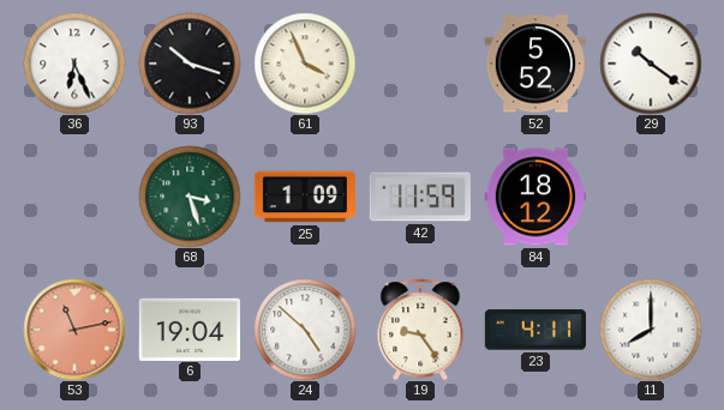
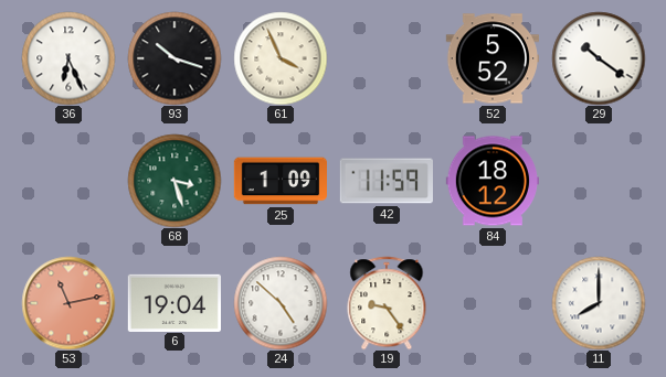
23: 4:11 -> none
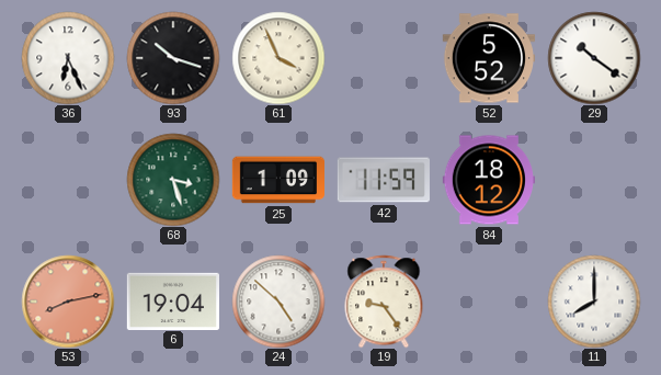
53: 11:13 -> 8:13
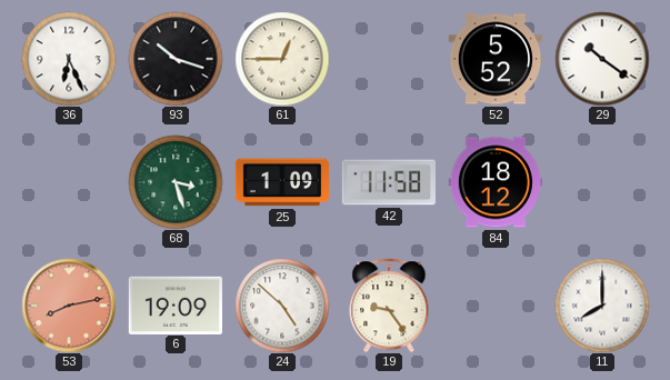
61: 3:56 -> 12:45
42: 11:59 -> 11:58
6: 19:04 -> 19:09
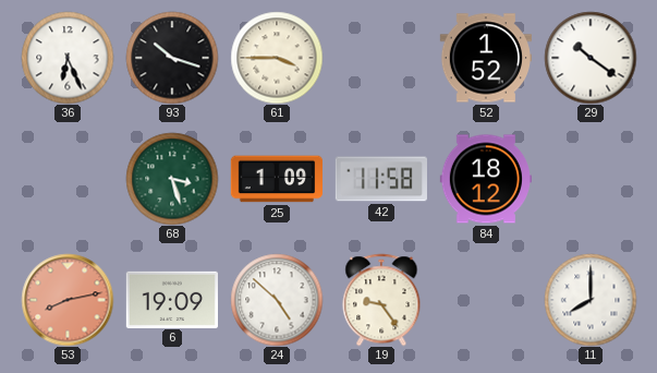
61: 12:45 -> 3:45
52: 5:52 -> 1:52
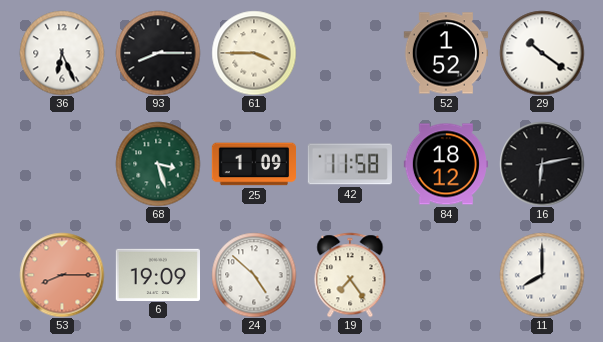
93: 10:18 -> 8:15
16: none -> 6:13
53: 8:13 -> 8:15
19: 9:24 -> 7:24
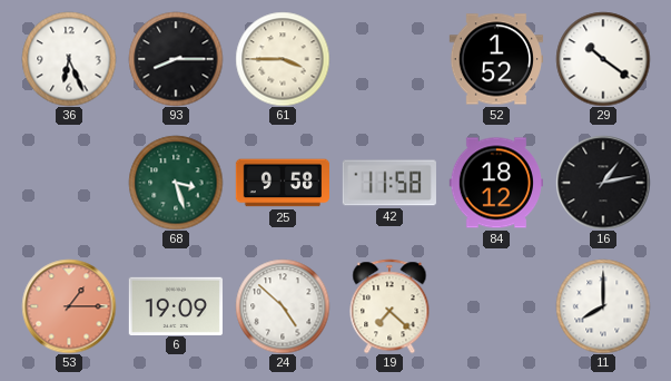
25: 1:09 -> 9:58
16: 6:13 -> 1:13
53: 8:15 -> 1:15
19: 7:24 -> 7:22
